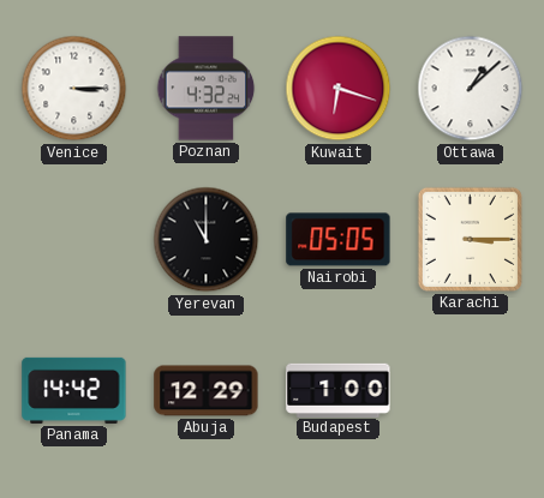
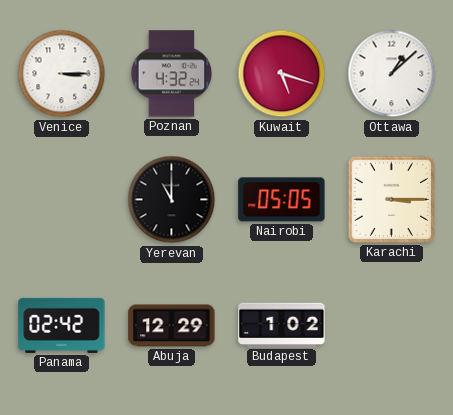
Kuwait: 6:18 -> 5:18
Panama: 14:42 -> 02:42
Budapest: 1:00 -> 1:02
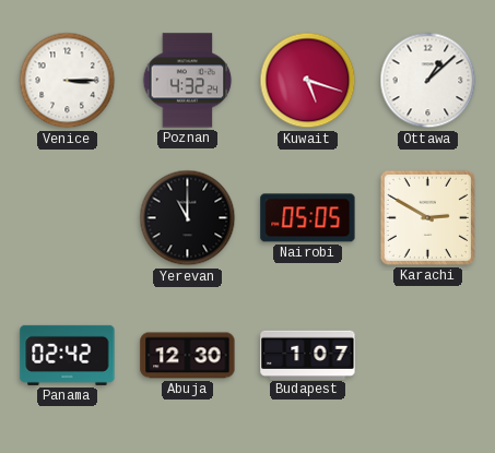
Karachi: 3:15 -> 2:50
Abuja: 12:29 -> 12:30
Budapest: 1:02 -> 1:07
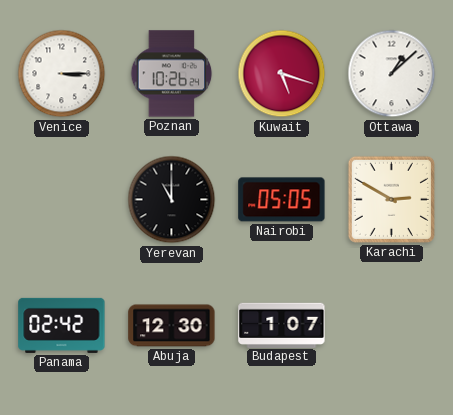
Poznan: 4:32 -> 10:26
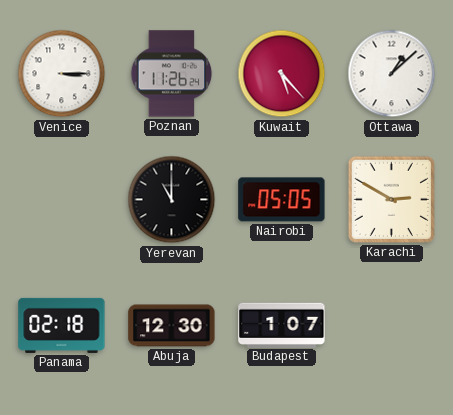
Poznan: 10:26 -> 11:26
Kuwait: 5:18 -> 5:23
Panama: 02:42 -> 02:18
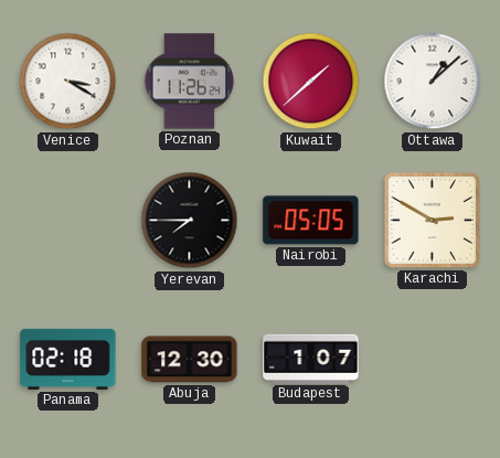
Venice: 3:15 -> 3:20
Kuwait: 5:23 -> 1:38
Yerevan: 11:00 -> 7:45
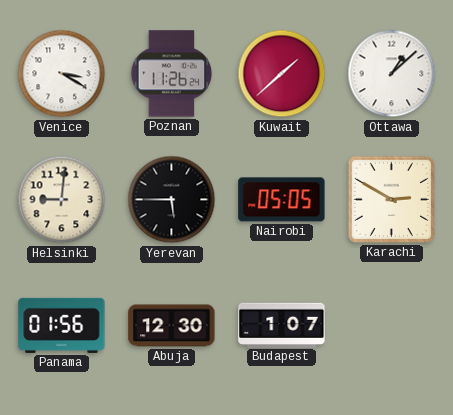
Helsinki: none -> 9:01
Yerevan: 7:45 -> 5:45
Panama: 02:18 -> 01:56
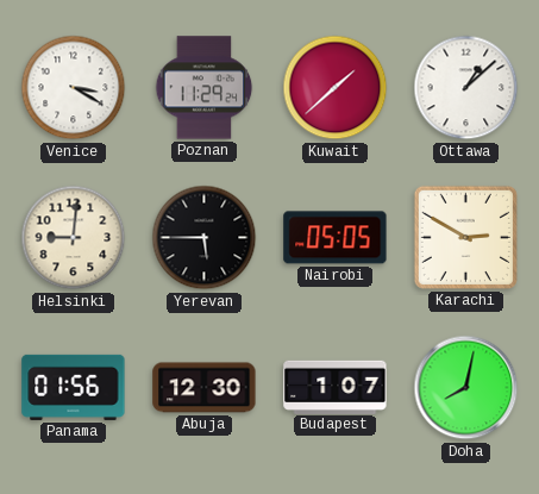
Poznan: 11:26 -> 11:29
Doha: none -> 8:02
